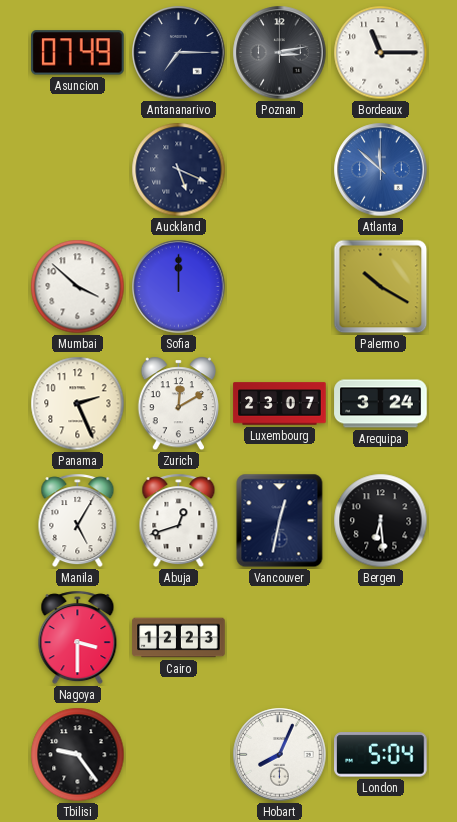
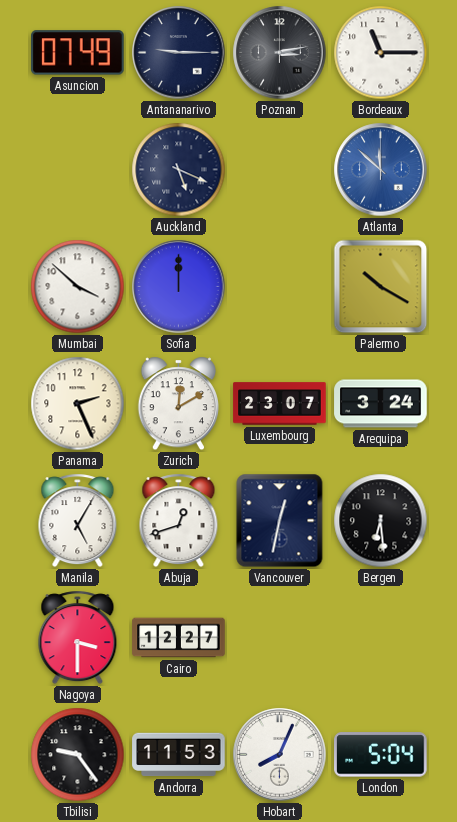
Antananarivo: 7:15 -> 9:15
Cairo: 12:23 -> 12:27
Andorra: none -> 11:53
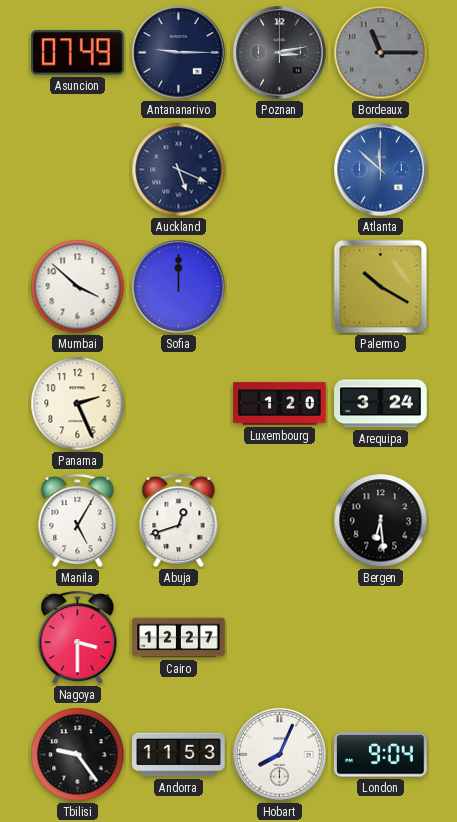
Bordeaux dial: white -> grey
Zurich: 12:10 -> none
Luxembourg: 23:07 -> 1:20
Vancouver: 12:32 -> none
London: 5:04 -> 9:04
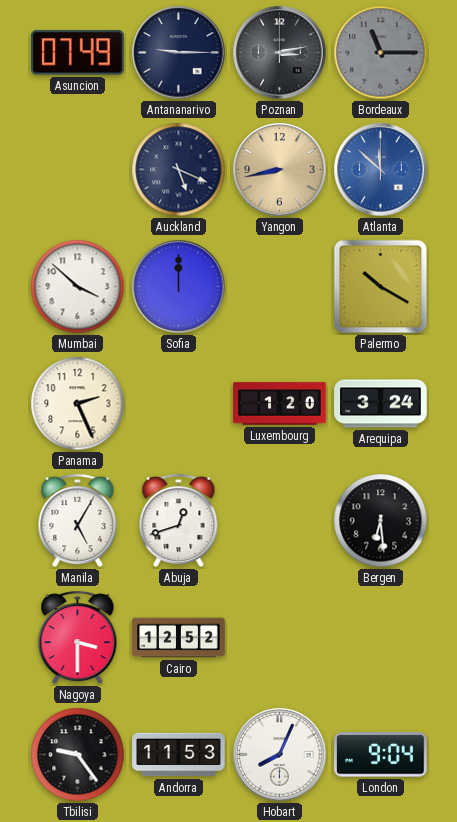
Yangon: none -> 8:43
Cairo: 12:27 -> 12:52
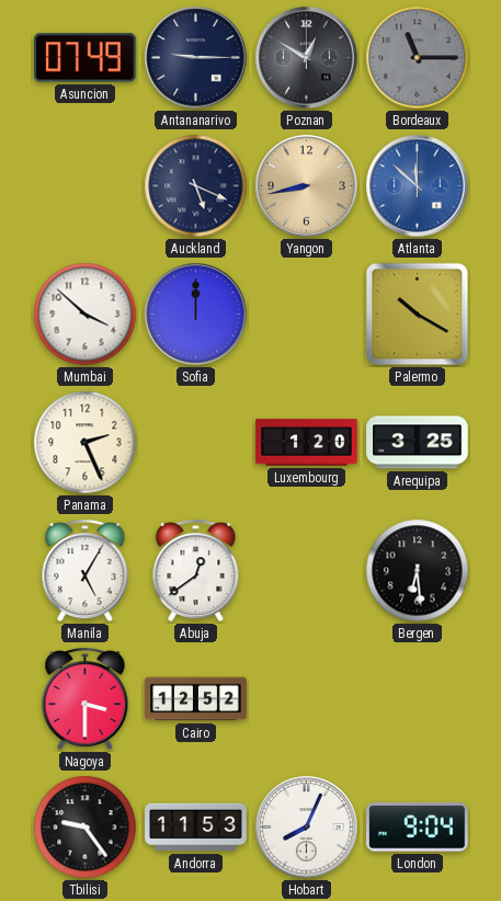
Poznan: 3:13 -> 12:50
Arequipa: 3:24 -> 3:25
Abuja: 12:42 -> 12:39
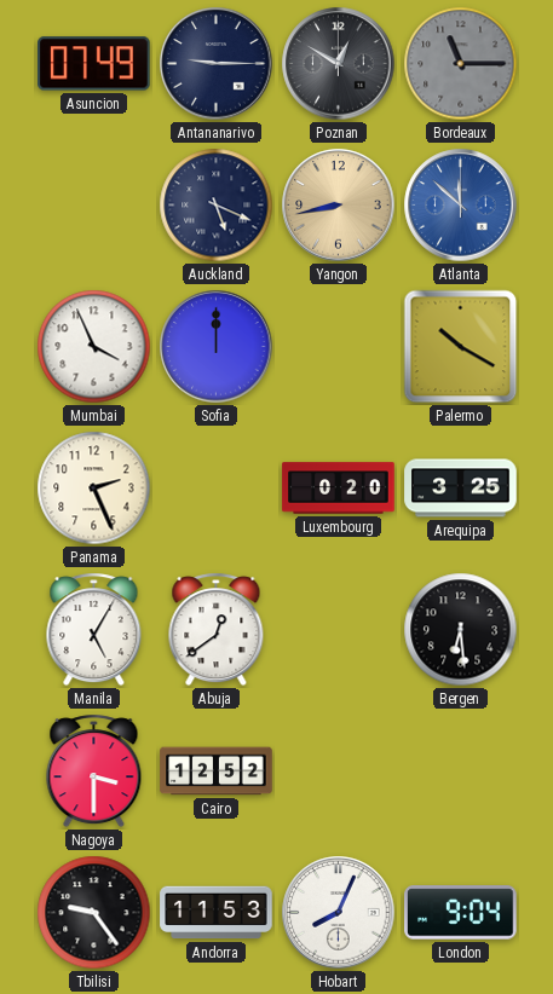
Mumbai: 3:52 -> 3:56
Luxembourg: 1:20 -> 0:20
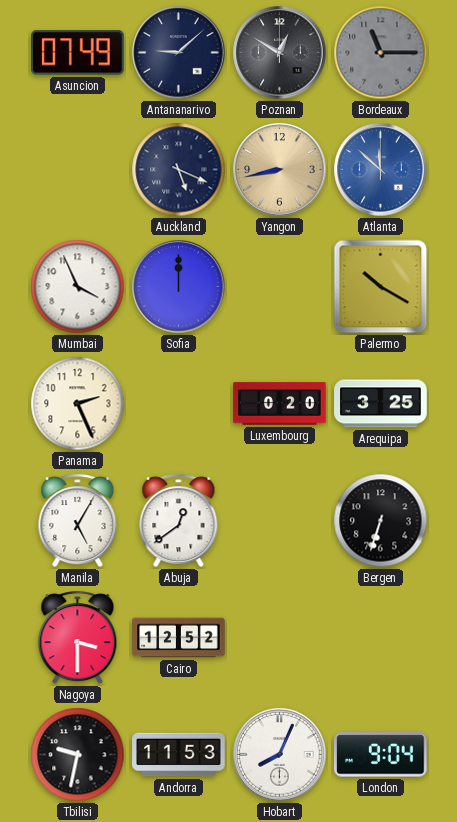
Antananarivo: 9:15 -> 9:08
Bergen: 6:29 -> 6:33
Tbilisi: 9:24 -> 9:32
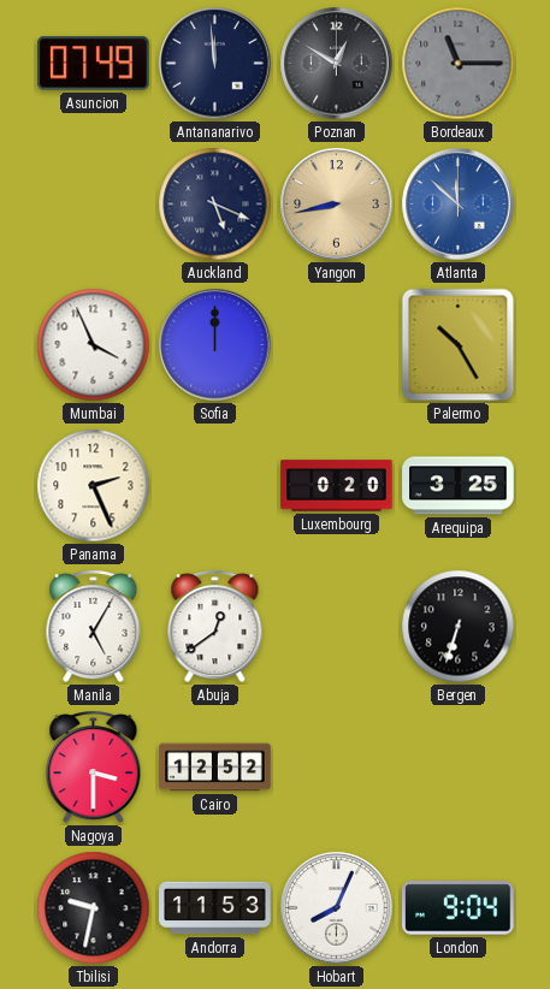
Antananarivo: 9:08 -> 11:59
Palermo: 10:20 -> 10:25
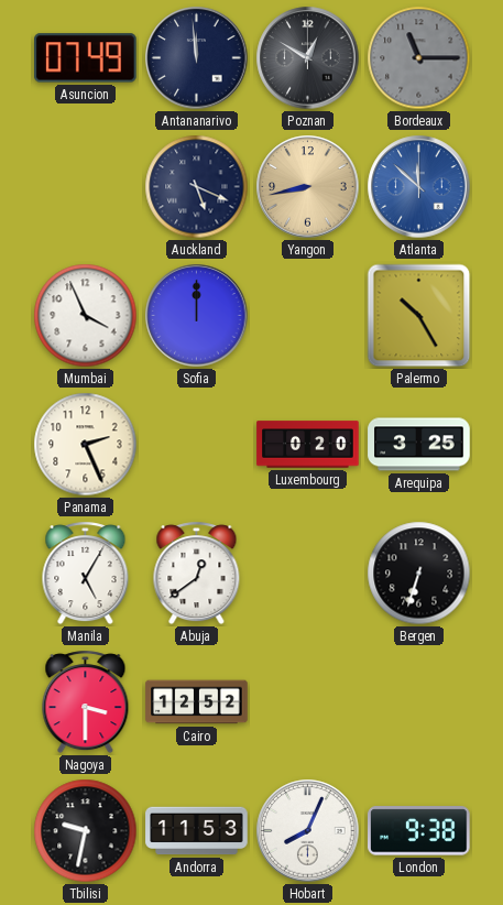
London: 9:04 -> 9:38
